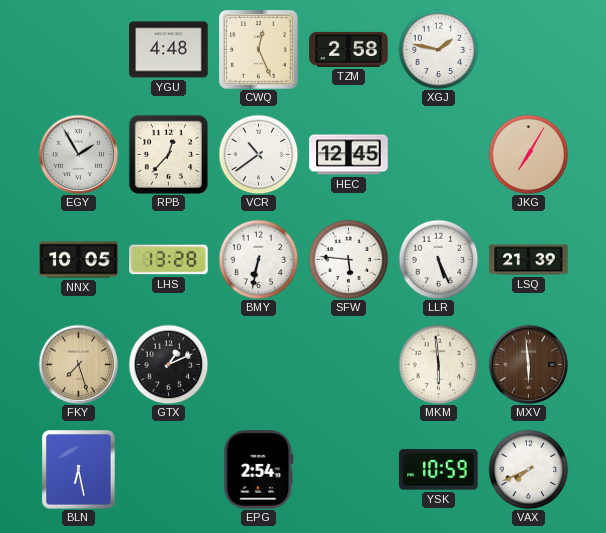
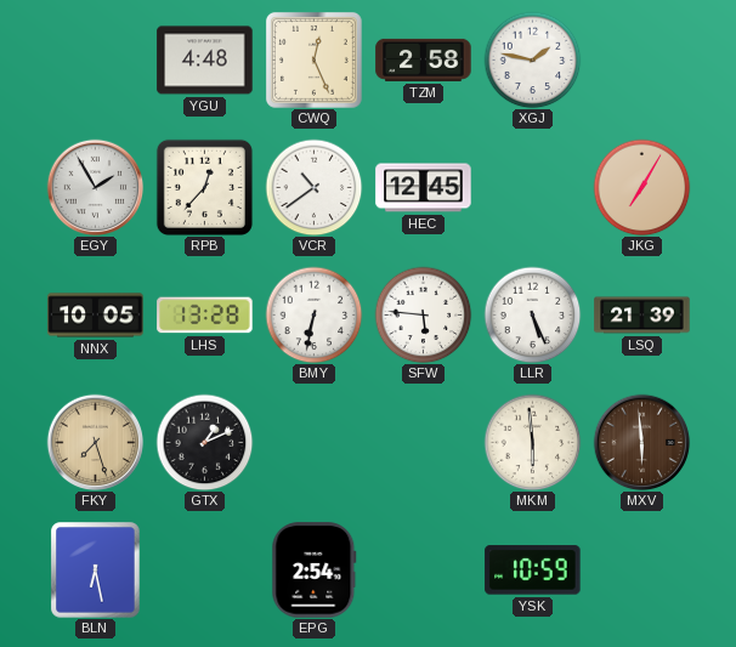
VAX: 7:41 -> none
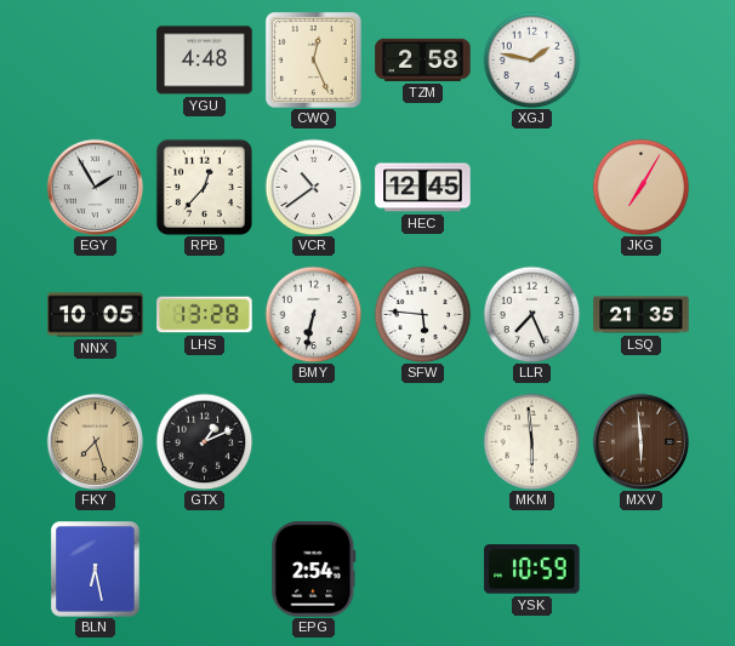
LLR: 5:26 -> 7:26
LSQ: 21:39 -> 21:35
